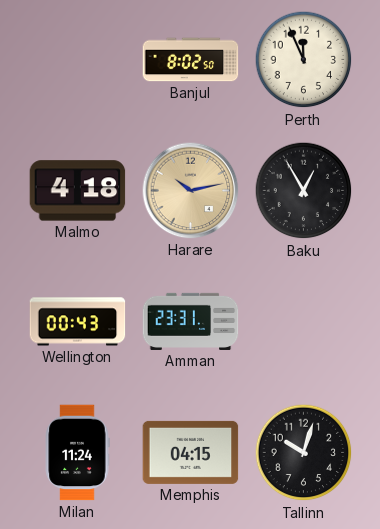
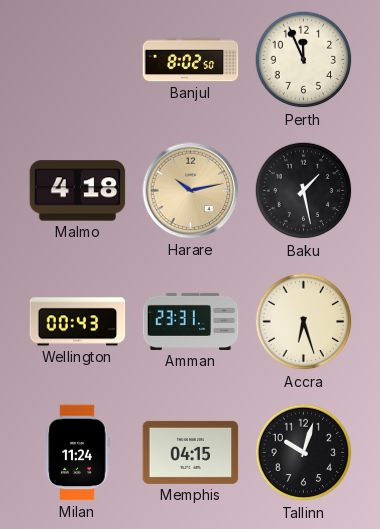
Baku: 12:55 -> 1:28
Accra: none -> 6:27
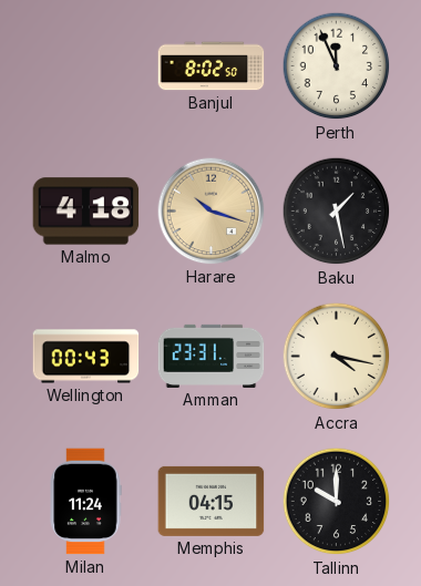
Harare: 10:13 -> 10:18
Accra: 6:27 -> 4:17
Tallinn: 10:03 -> 10:00
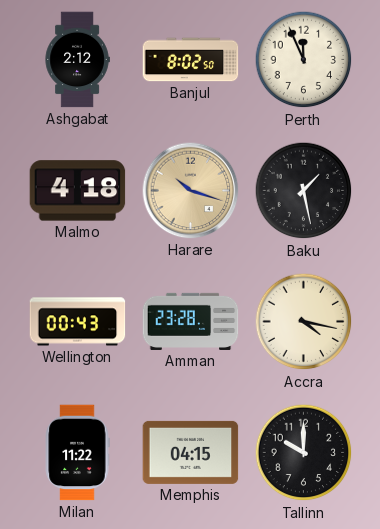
Ashgabat: none -> 2:12
Amman: 23:31 -> 23:28
Milan: 11:24 -> 11:22
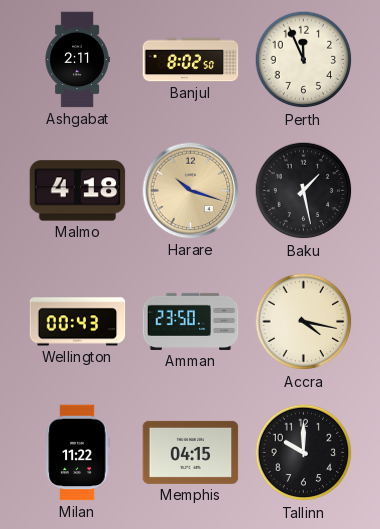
Ashgabat: 2:12 -> 2:11
Amman: 23:28 -> 23:50
